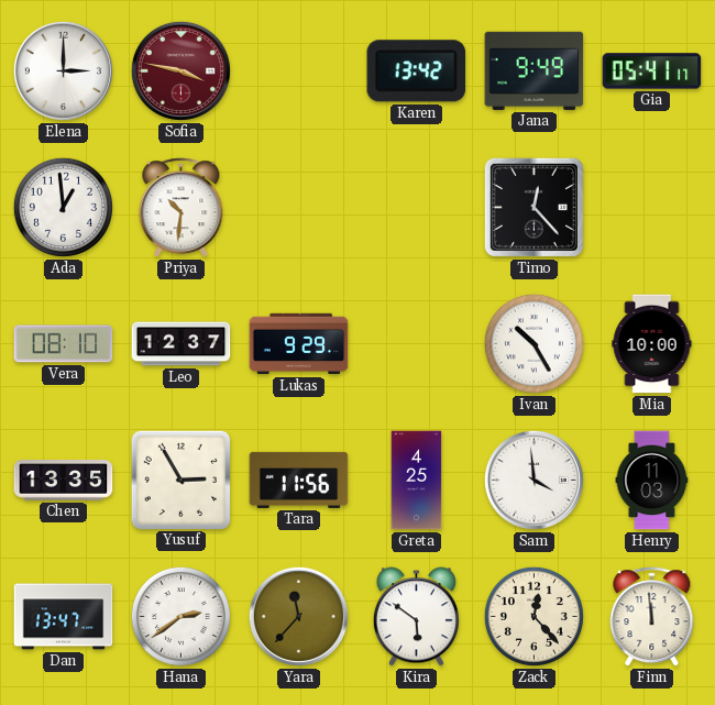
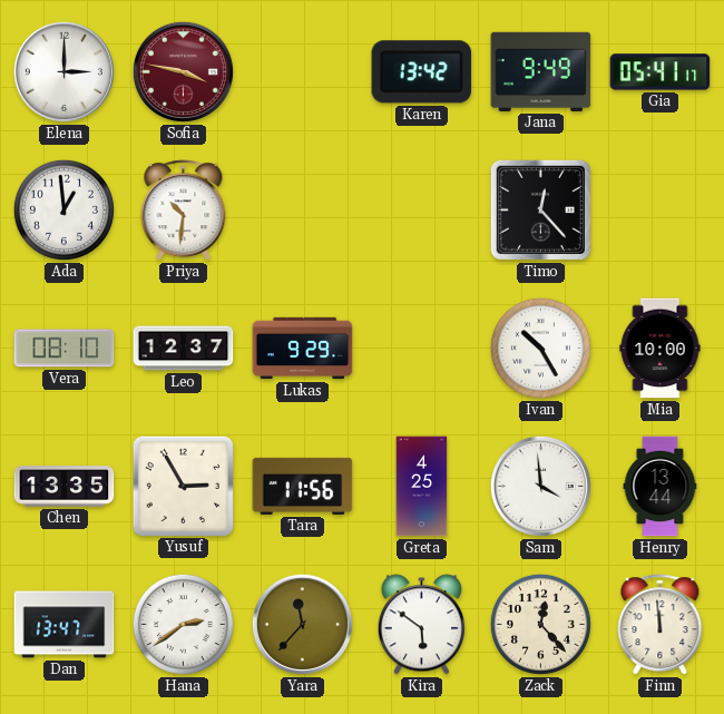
Henry: 11:03 -> 13:44
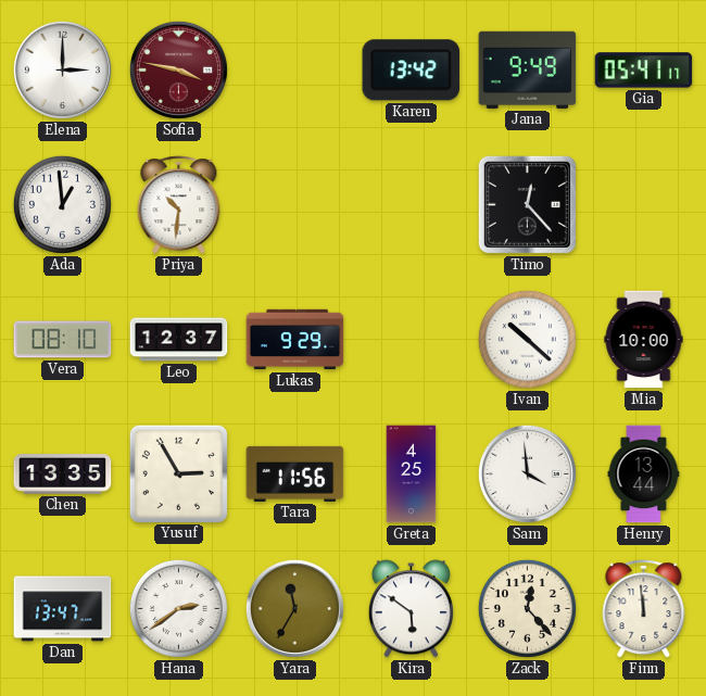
Ivan: 10:25 -> 10:22
Yara: 11:37 -> 11:35
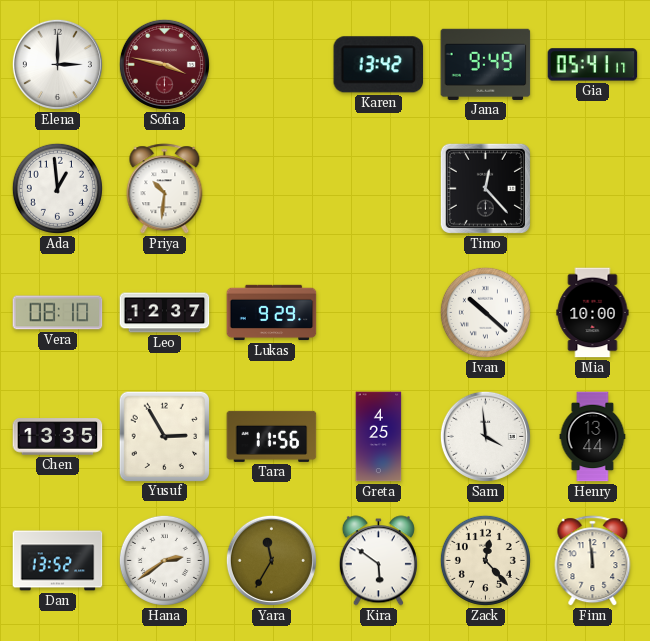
Dan: 13:47 -> 13:52
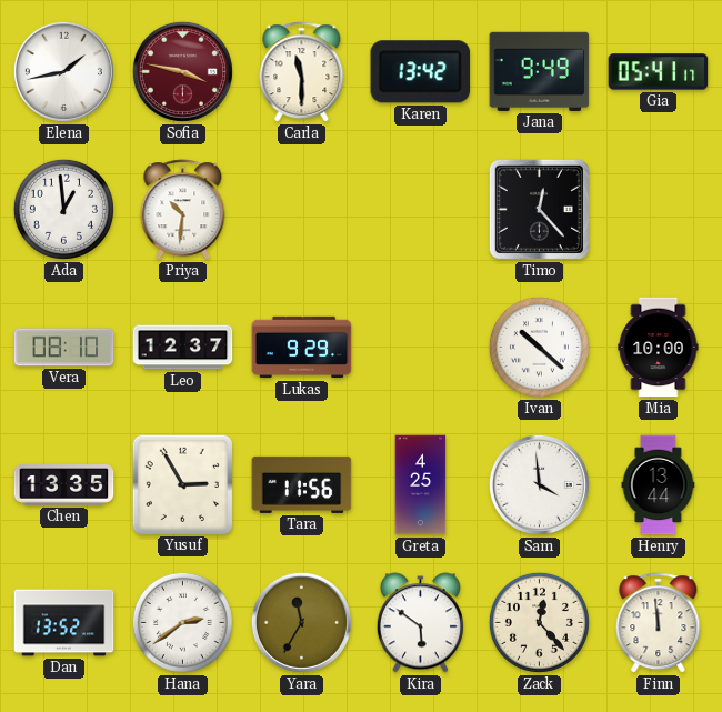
Elena: 3:00 -> 1:43
Carla: none -> 11:30
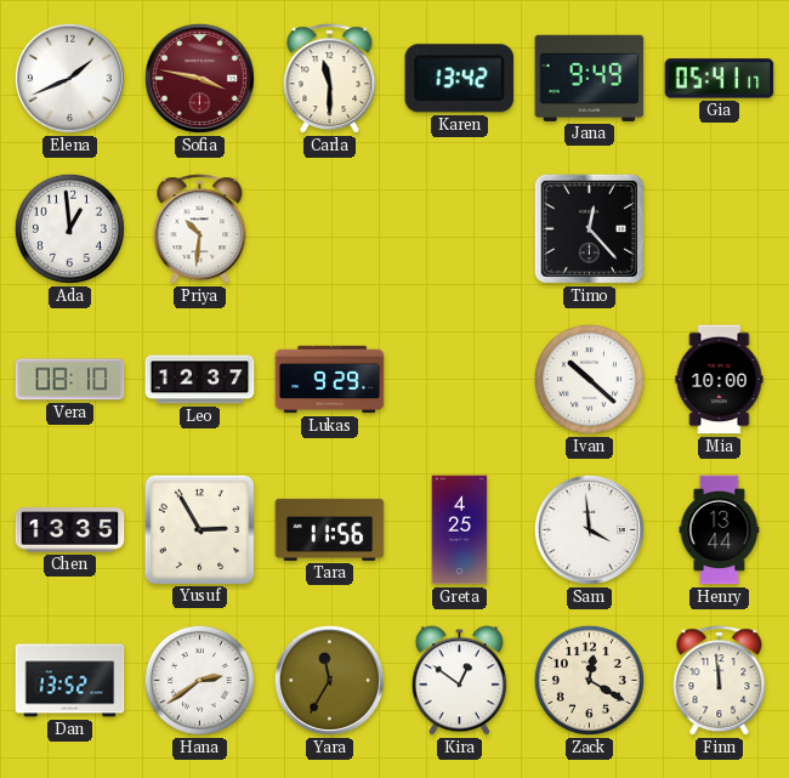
Elena: 1:43 -> 1:41
Kira: 5:51 -> 12:51
Zack: 12:23 -> 12:20
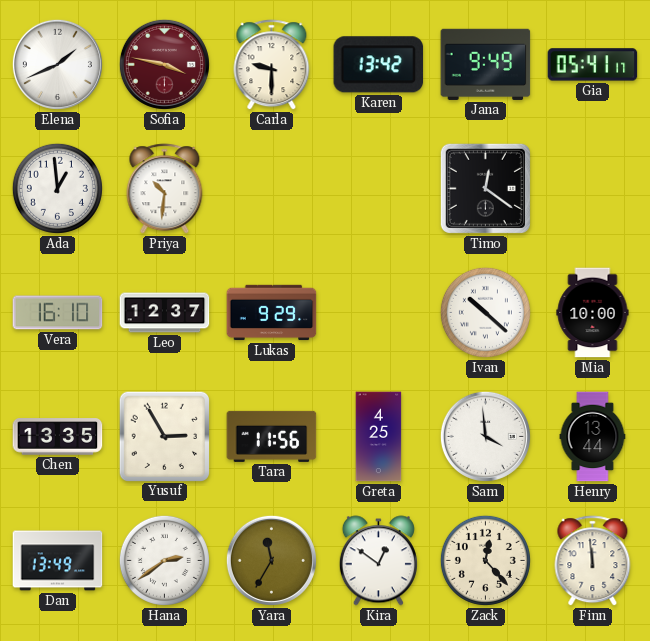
Carla: 11:30 -> 9:30
Timo: 12:23 -> 12:21
Vera: 08:10 -> 16:10
Dan: 13:52 -> 13:49
Zack: 12:20 -> 12:23
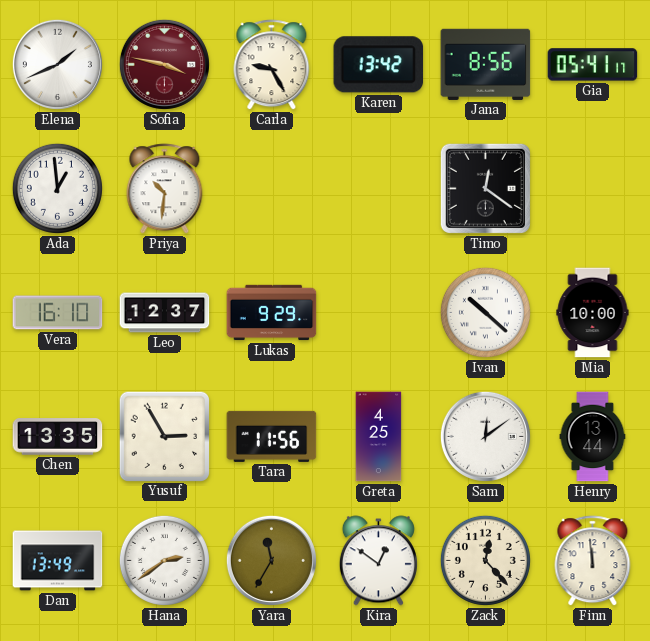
Carla: 9:30 -> 9:25
Jana: 9:49 -> 8:56
Sam: 3:59 -> 12:09
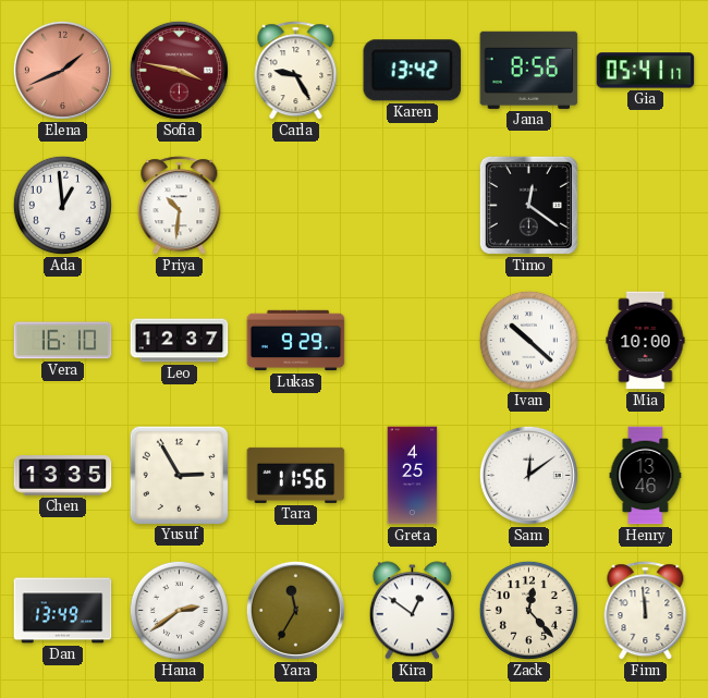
Elena dial: white -> salmon
Henry: 13:44 -> 13:46
